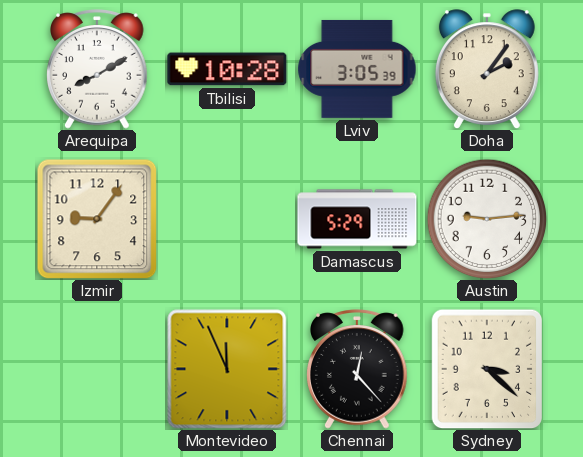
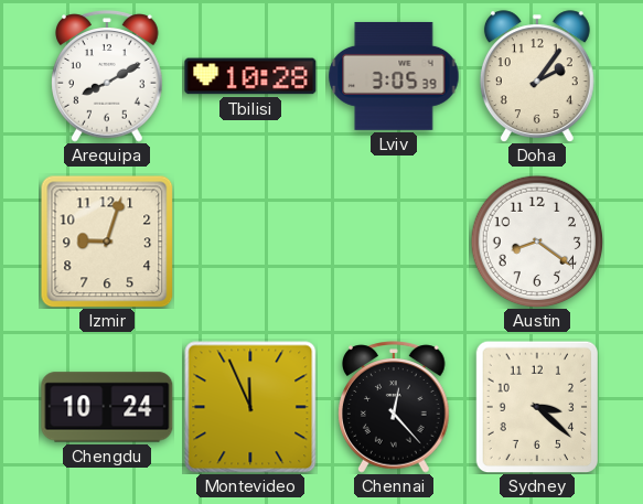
Izmir: 9:06 -> 9:03
Damascus: 5:29 -> none
Austin: 9:14 -> 8:21
Chengdu: none -> 10:24
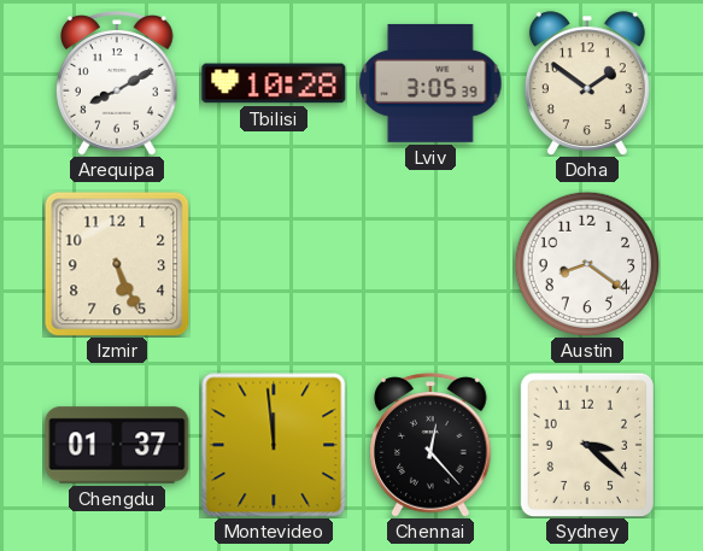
Doha: 2:06 -> 1:51
Izmir: 9:03 -> 5:26
Chengdu: 10:24 -> 01:37
Montevideo: 11:56 -> 11:59
